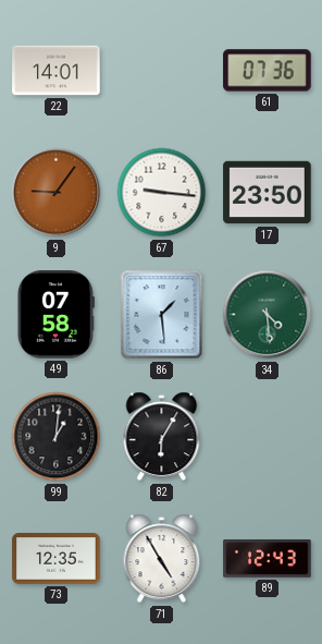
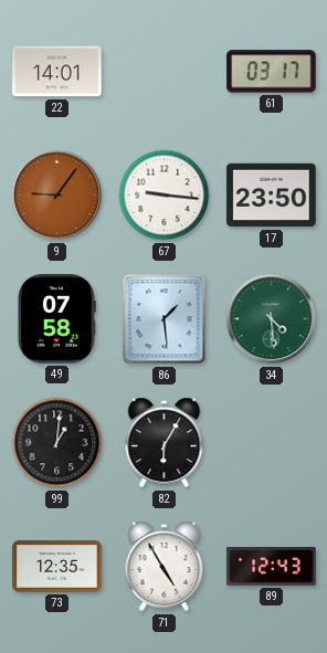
61: 07:36 -> 03:17
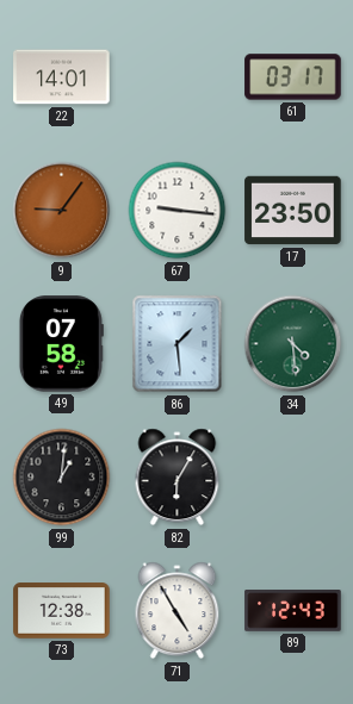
73: 12:35 -> 12:38
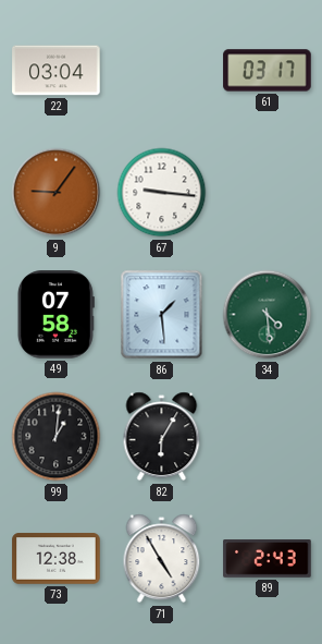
22: 14:01 -> 03:04
17: 23:50 -> none
89: 12:43 -> 2:43
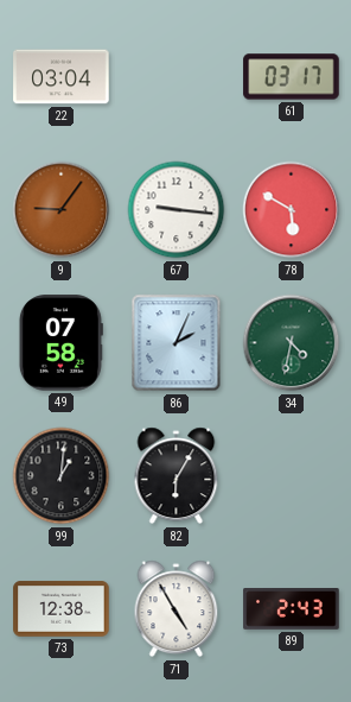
78: none -> 5:50
86: 1:29 -> 2:04
34: 4:29 -> 4:32
